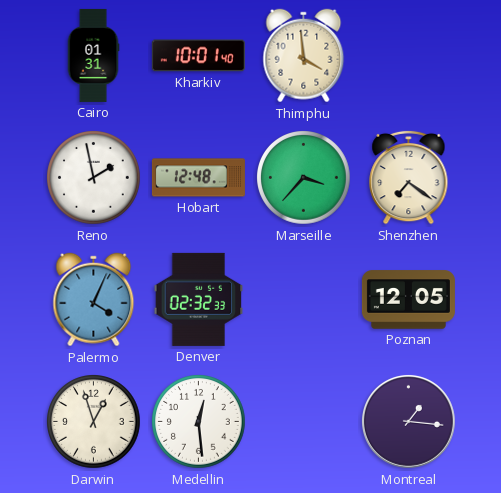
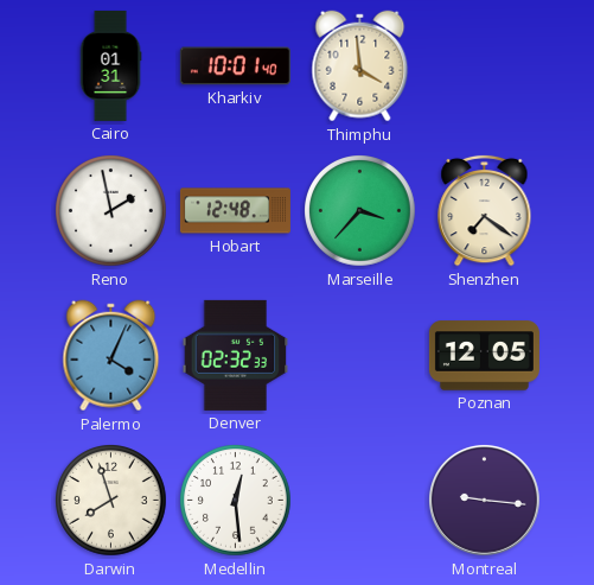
Darwin: 12:57 -> 7:57
Montreal: 1:16 -> 9:16
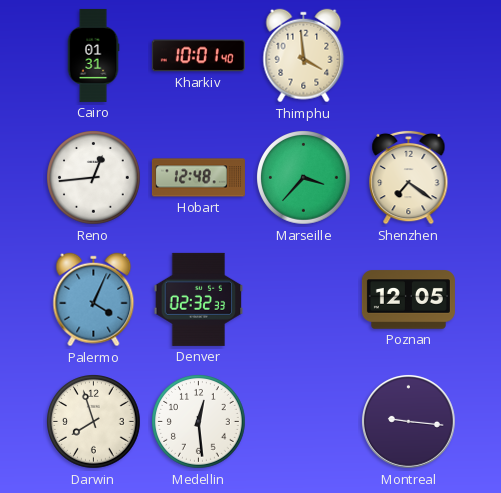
Reno: 1:58 -> 12:44
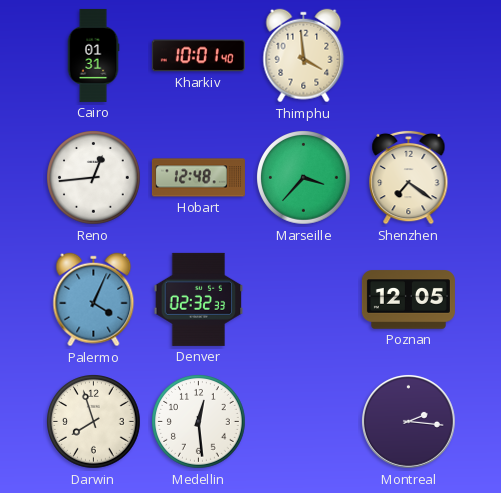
Montreal: 9:16 -> 2:16
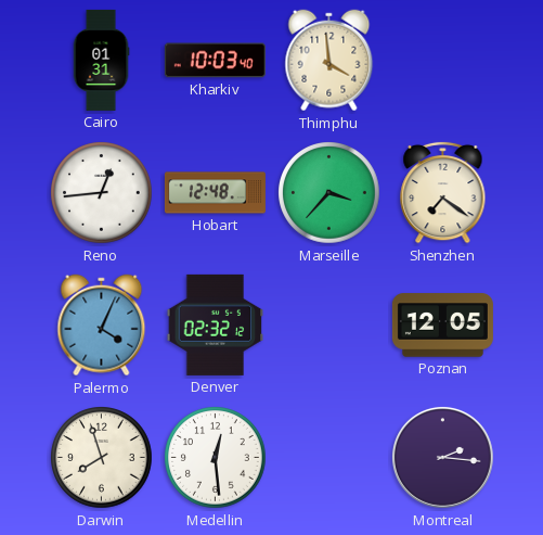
Kharkiv: 10:01 -> 10:03
Denver: 02:32:33 -> 02:32:12
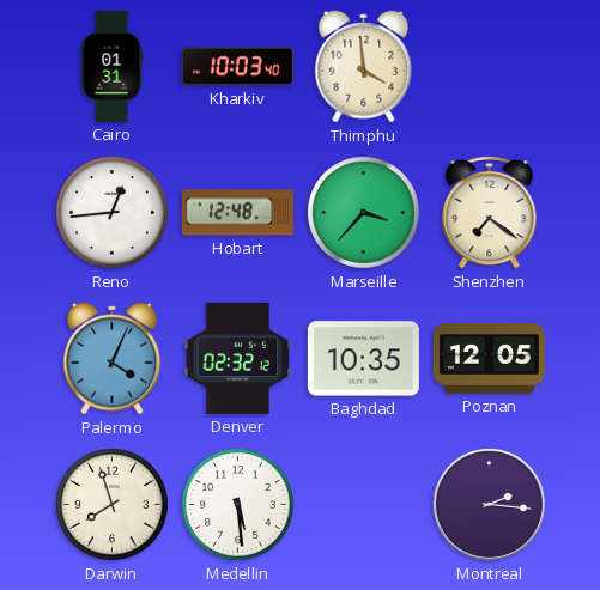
Baghdad: none -> 10:35
Medellin: 12:29 -> 5:29
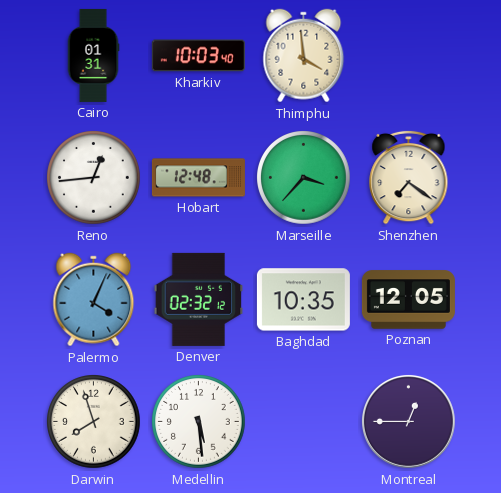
Montreal: 2:16 -> 12:45
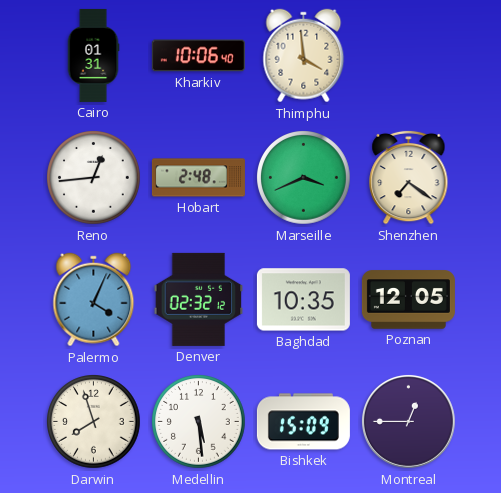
Kharkiv: 10:03 -> 10:06
Hobart: 12:48 -> 2:48
Marseille: 3:37 -> 3:41
Bishkek: none -> 15:09
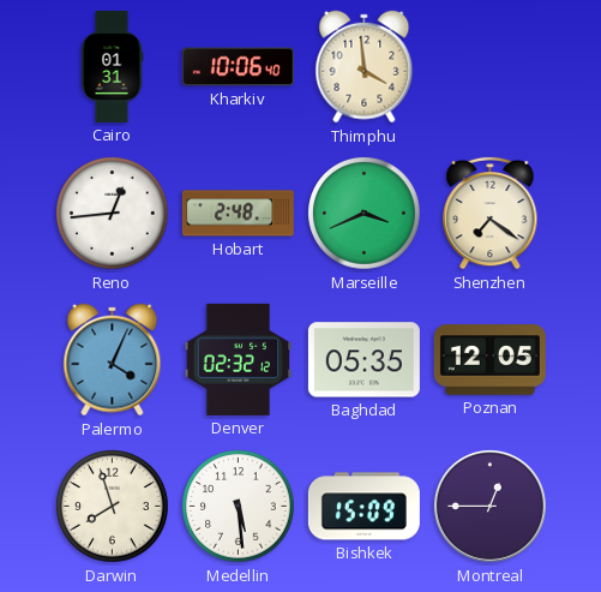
Baghdad: 10:35 -> 05:35
